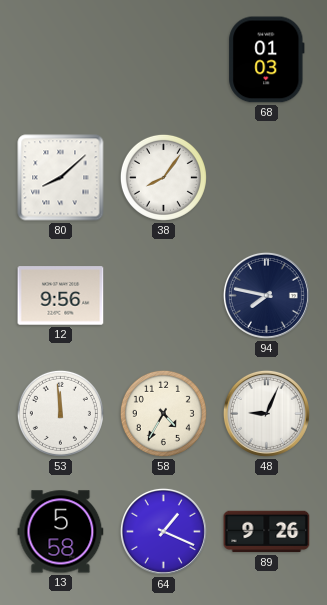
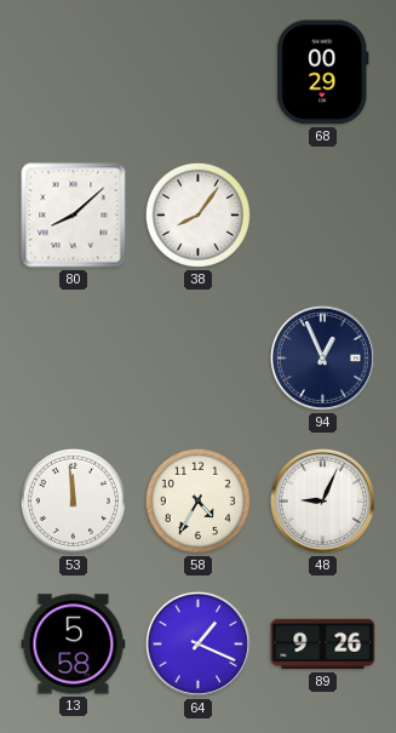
68: 01:03 -> 00:29
12: 9:56 -> none
94: 7:47 -> 12:56
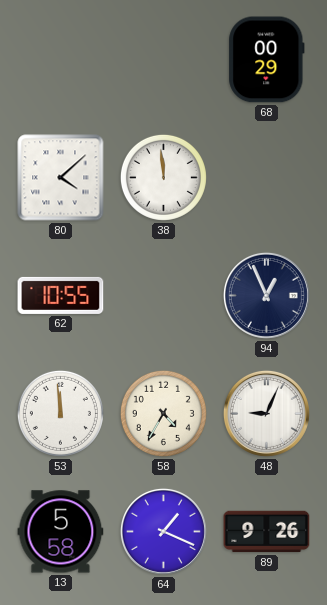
80: 8:08 -> 4:08
38: 8:06 -> 11:59
62: none -> 10:55
